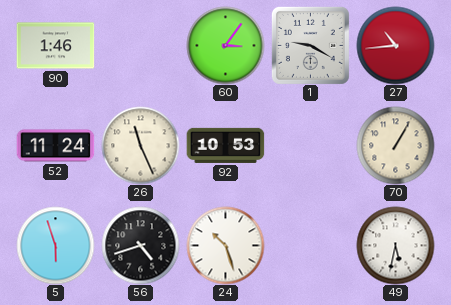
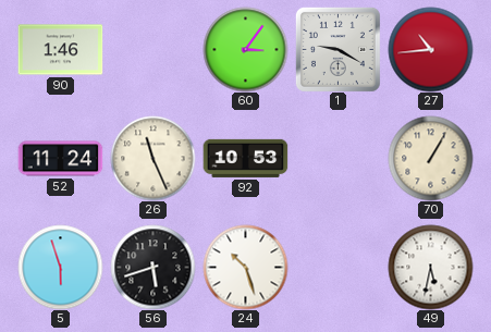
56: 4:42 -> 5:42
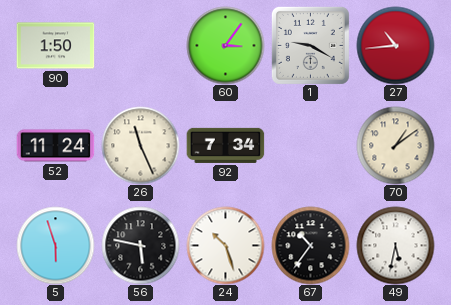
90: 1:46 -> 1:50
92: 10:53 -> 7:34
70: 1:05 -> 1:09
56: 5:42 -> 5:47
67: none -> 10:36
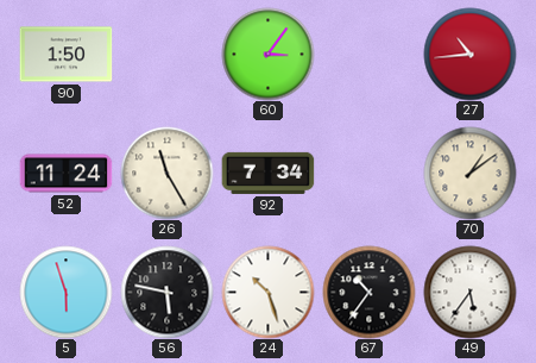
1: 9:20 -> none
26: 11:26 -> 11:25
49: 5:32 -> 5:36
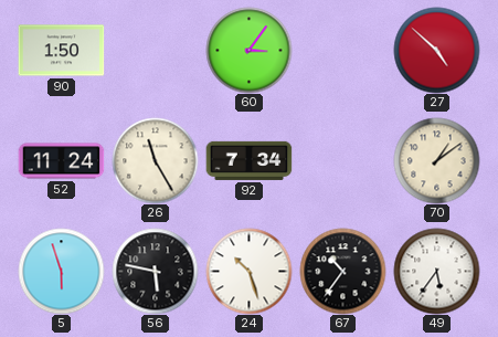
27: 10:44 -> 4:52
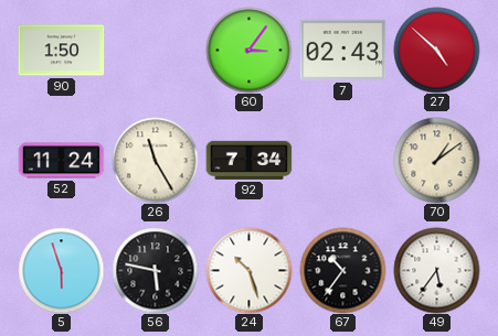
7: none -> 02:43
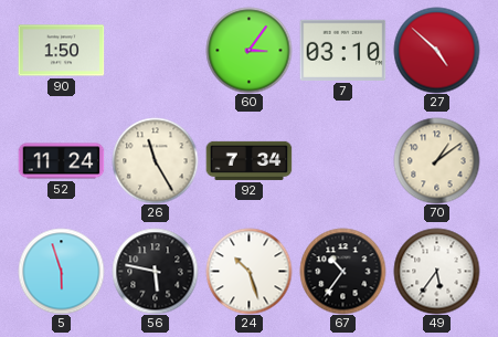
7: 02:43 -> 03:10
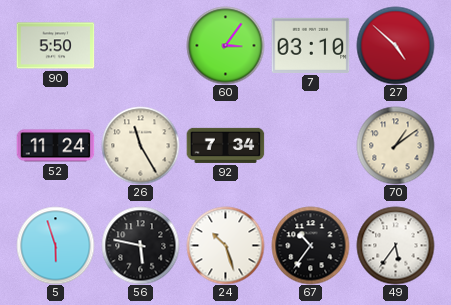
90: 1:50 -> 5:50
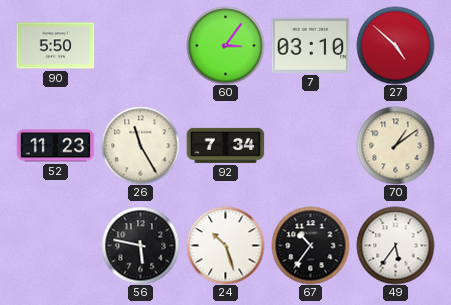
52: 11:24 -> 11:23
5: 5:57 -> none
